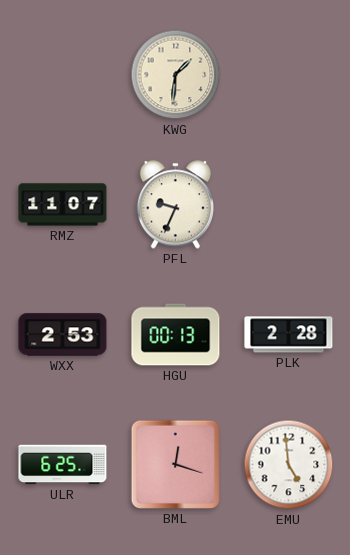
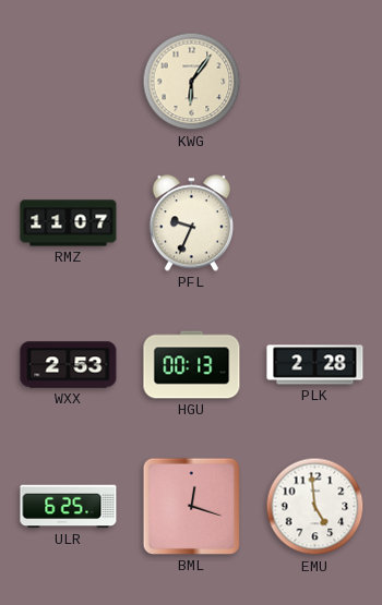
KWG: 1:31 -> 6:06
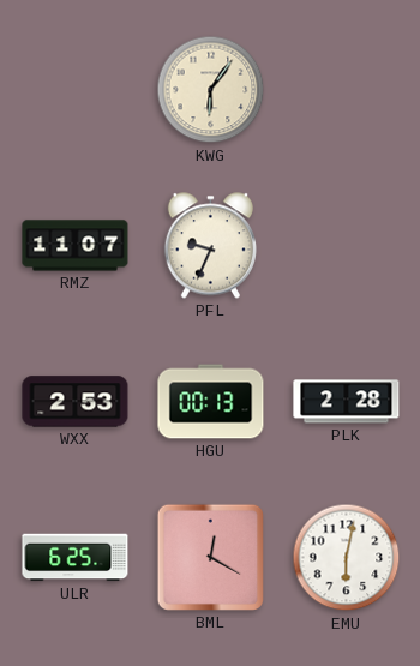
BML: 12:18 -> 12:20
EMU: 4:59 -> 6:02
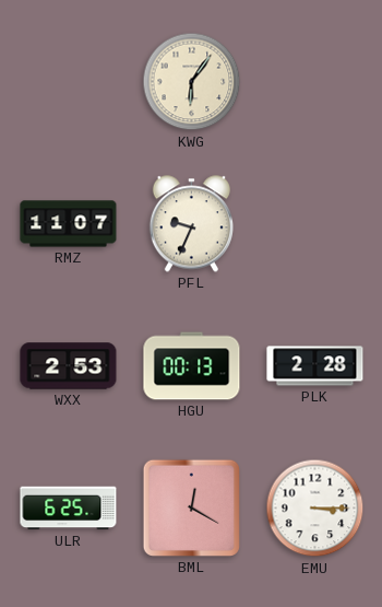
EMU: 6:02 -> 3:15
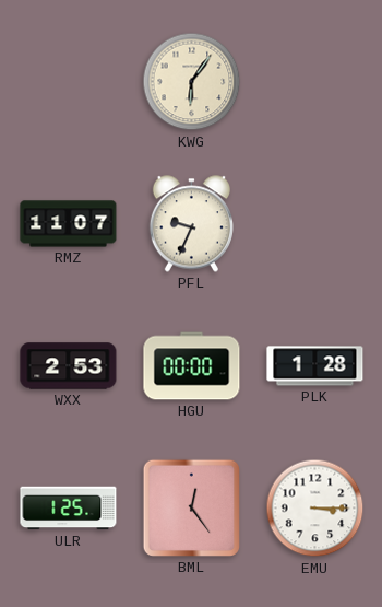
HGU: 00:13 -> 00:00
PLK: 2:28 -> 1:28
ULR: 6:25 -> 1:25
BML: 12:20 -> 12:24
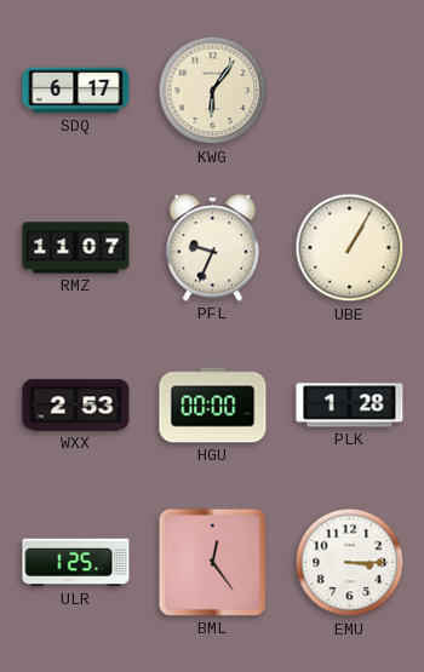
SDQ: none -> 6:17
UBE: none -> 1:05
